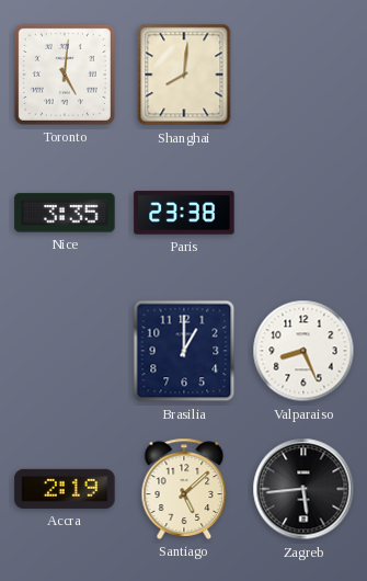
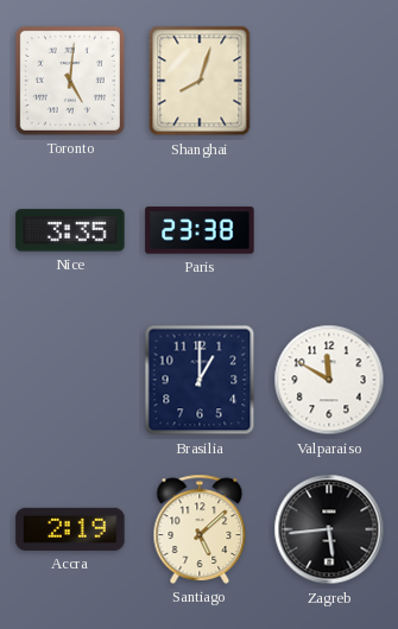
Shanghai: 8:01 -> 8:03
Valparaiso: 8:26 -> 11:50
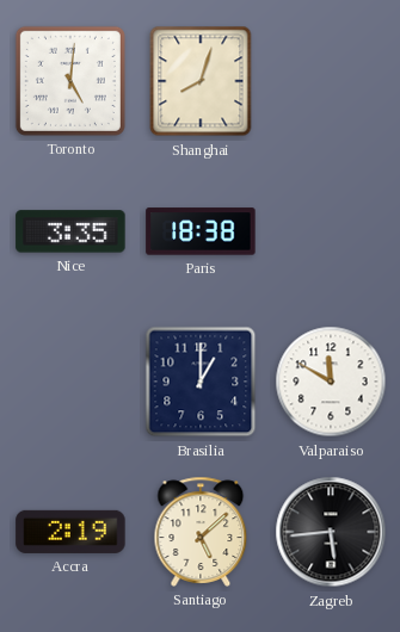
Paris: 23:38 -> 18:38
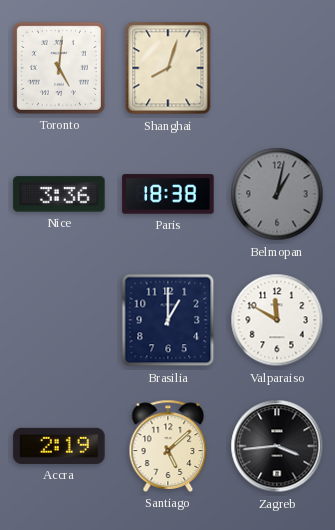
Nice: 3:35 -> 3:36
Belmopan: none -> 1:02
Zagreb: 5:44 -> 3:44
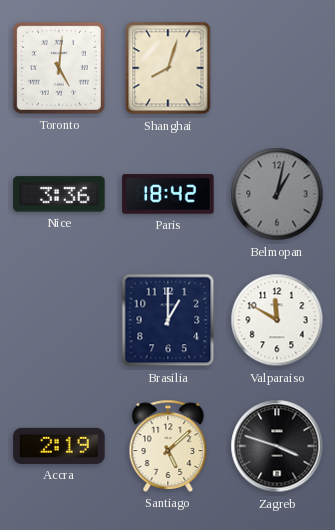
Paris: 18:38 -> 18:42
Zagreb: 3:44 -> 3:48
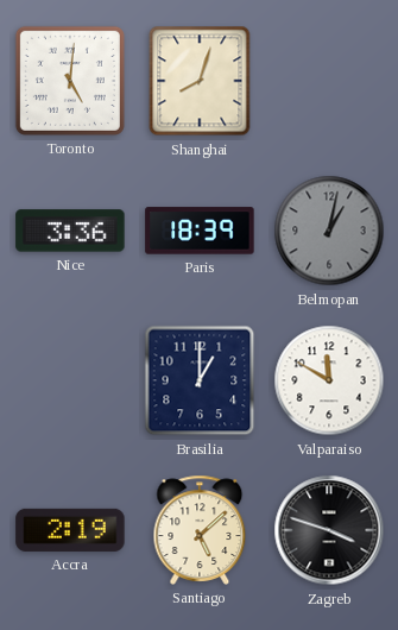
Paris: 18:42 -> 18:39
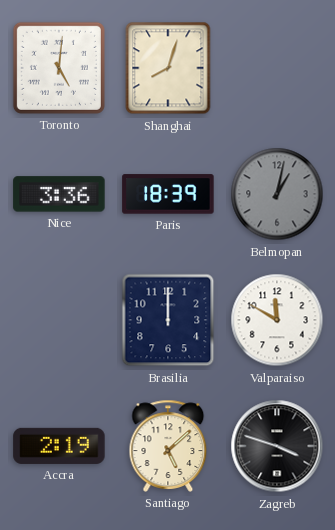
Brasilia: 1:00 -> 12:00
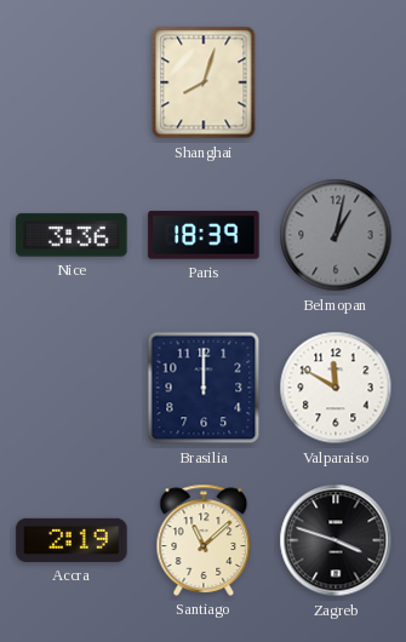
Toronto: 5:01 -> none
Santiago: 5:08 -> 11:08
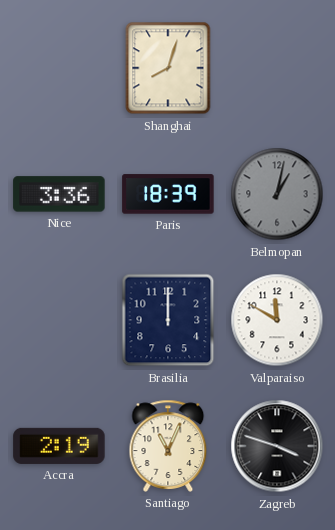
Santiago: 11:08 -> 11:04
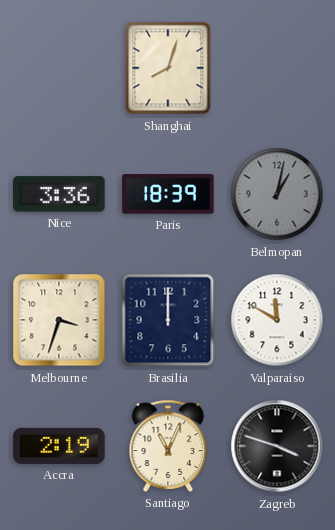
Melbourne: none -> 3:33
